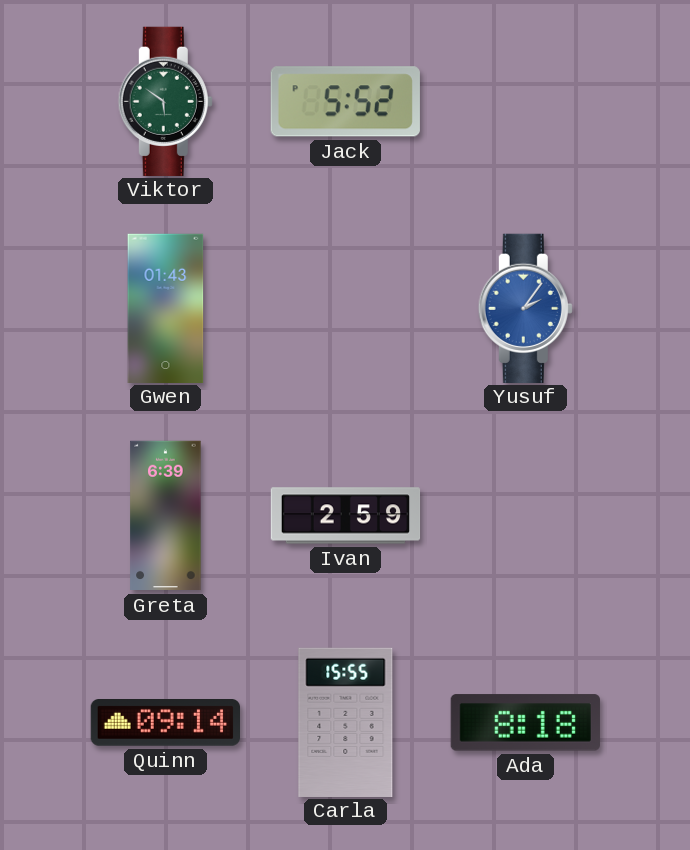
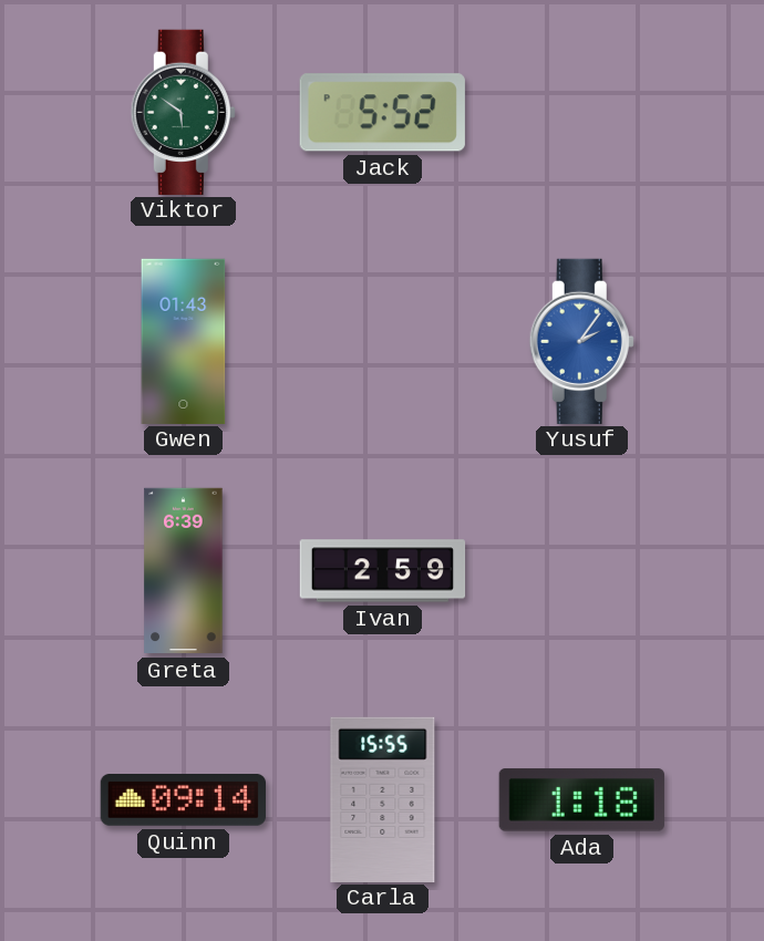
Ada: 8:18 -> 1:18
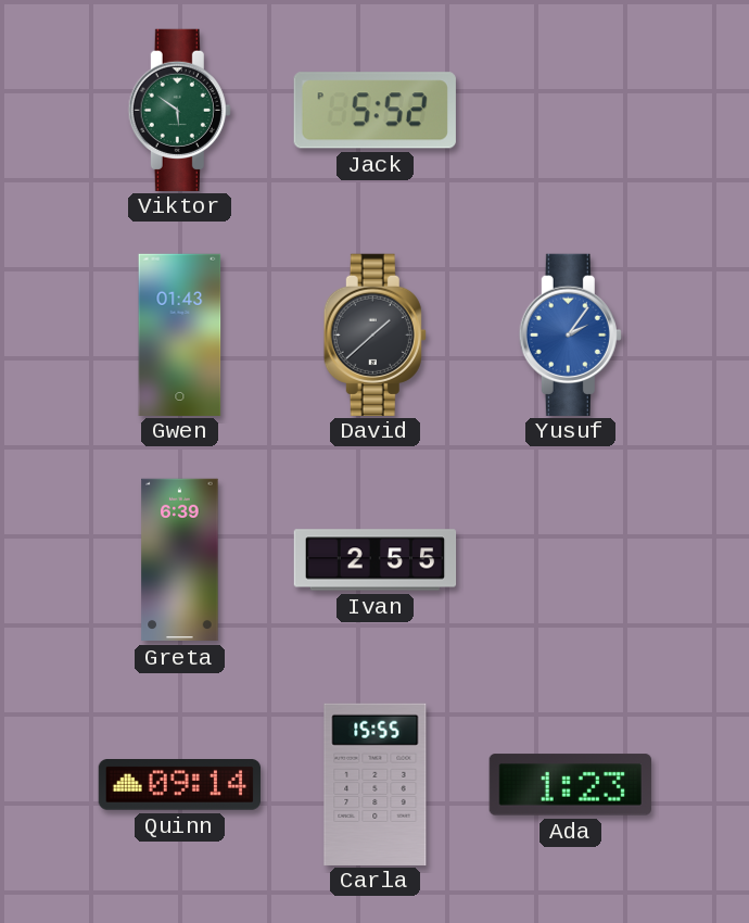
David: none -> 1:38
Ivan: 2:59 -> 2:55
Ada: 1:18 -> 1:23
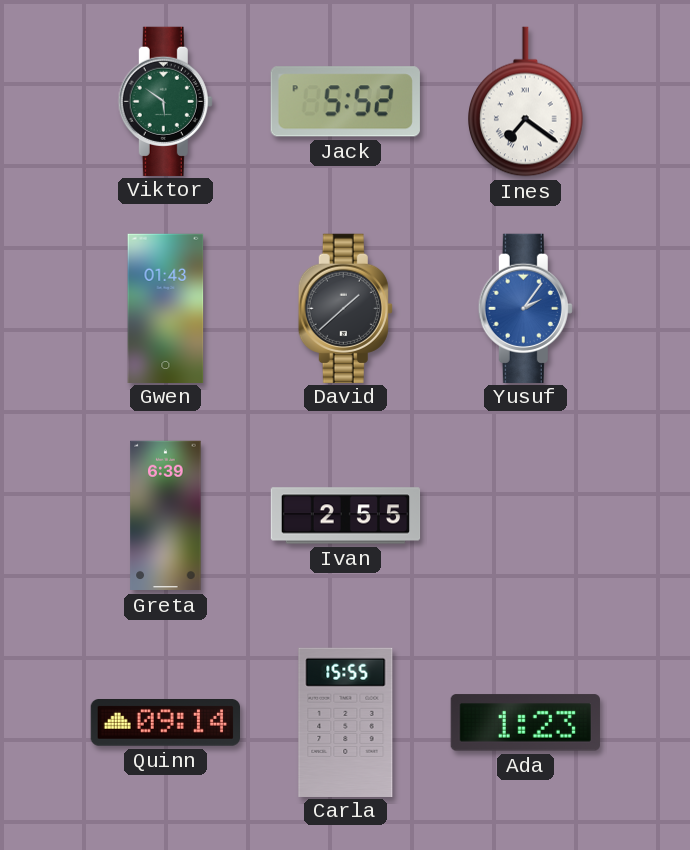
Ines: none -> 7:21
